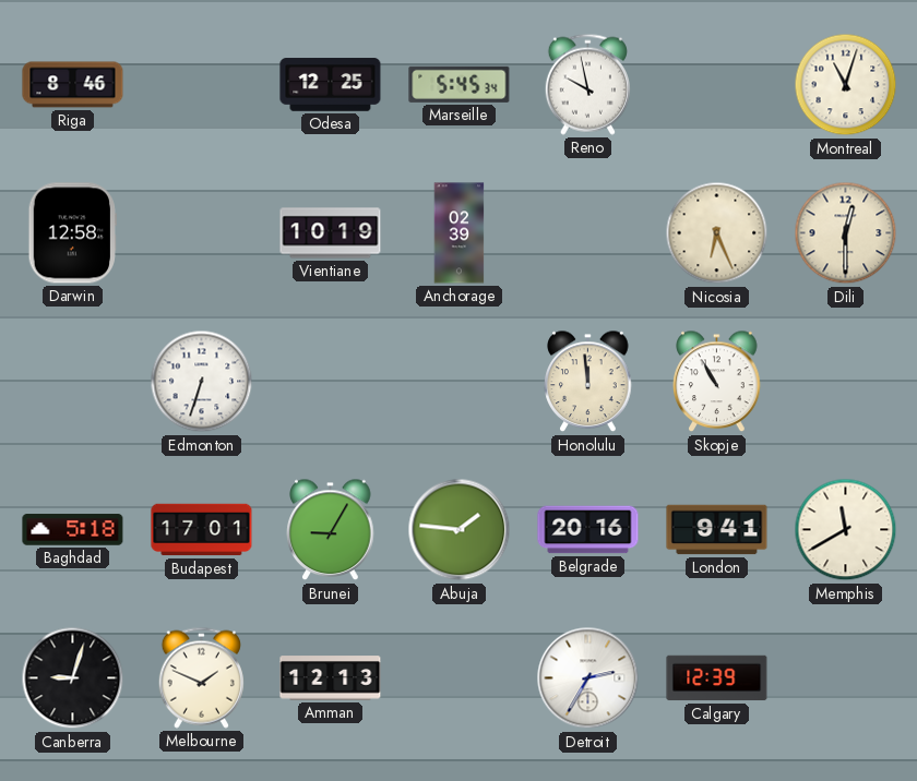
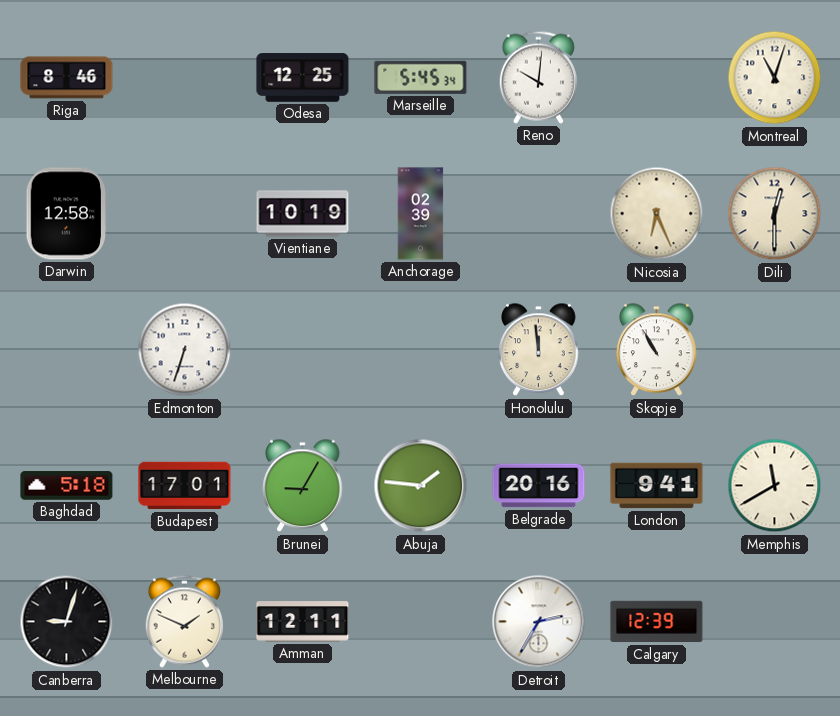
Reno: 9:58 -> 10:01
Amman: 12:13 -> 12:11
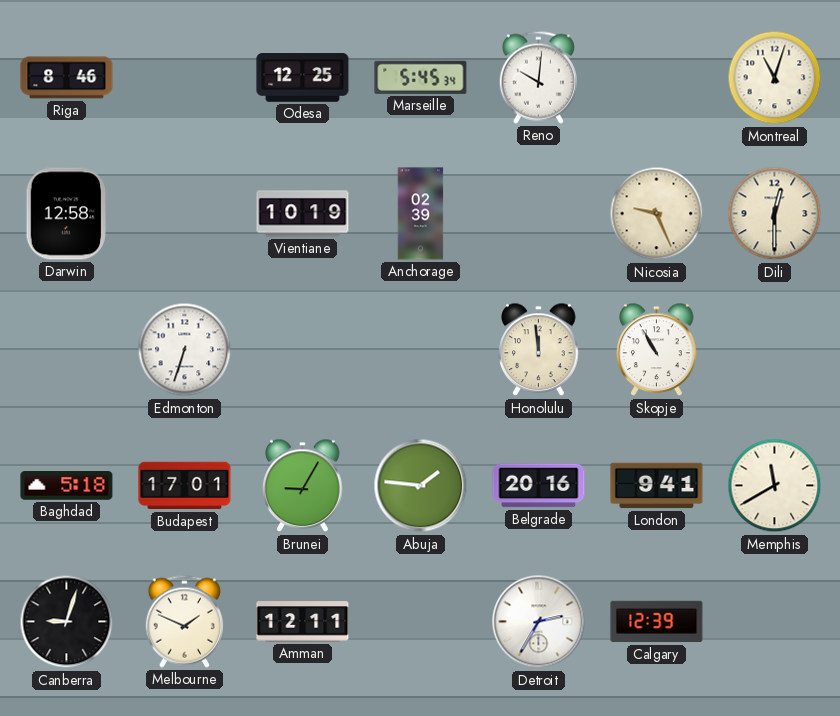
Nicosia: 6:26 -> 9:26
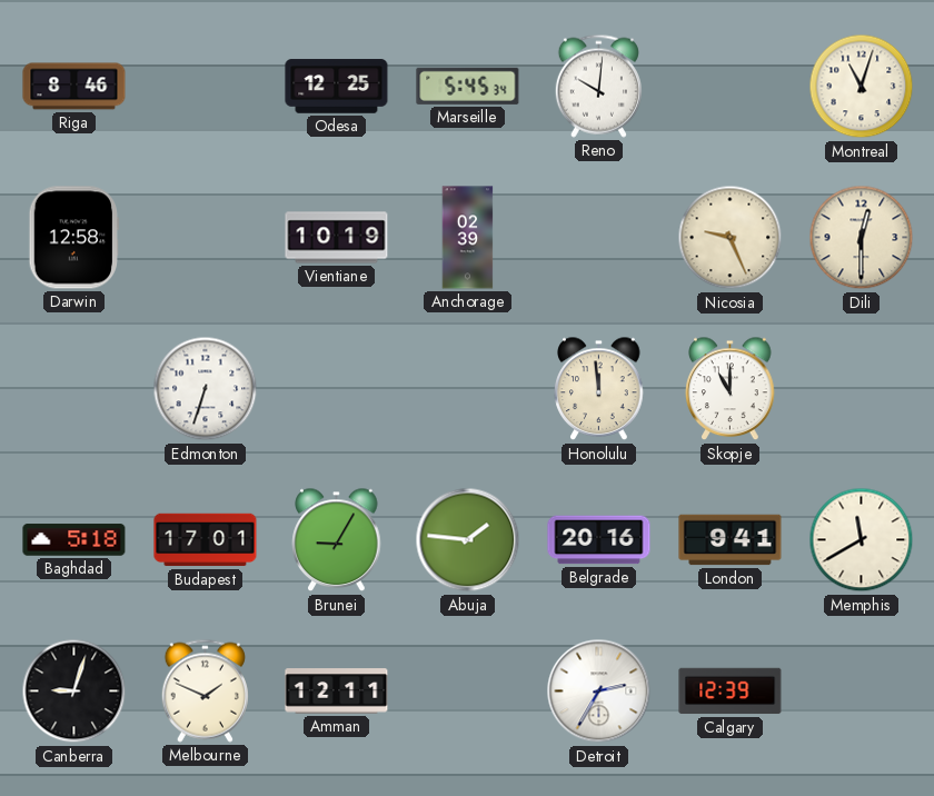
Skopje: 10:55 -> 11:00
